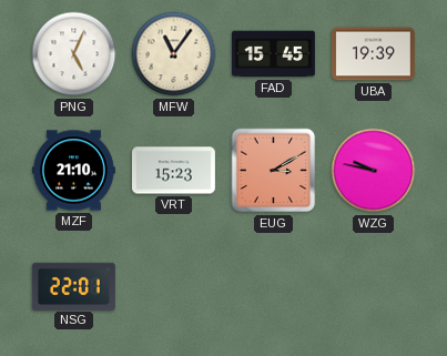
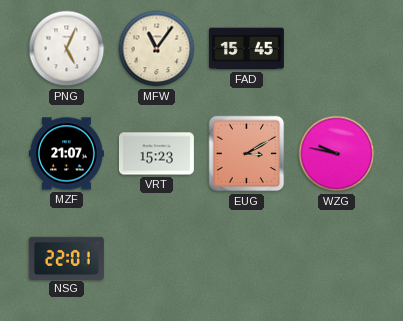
UBA: 19:39 -> none
MZF: 21:10 -> 21:07
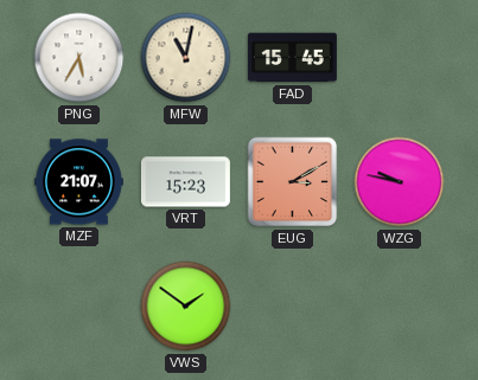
PNG: 5:04 -> 5:35
MFW: 11:06 -> 11:02
NSG: 22:01 -> none
VWS: none -> 1:51
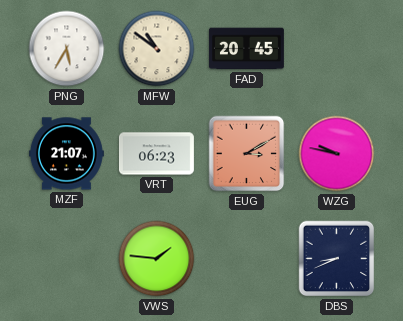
MFW: 11:02 -> 10:51
FAD: 15:45 -> 20:45
VRT: 15:23 -> 06:23
VWS: 1:51 -> 1:46
DBS: none -> 8:41
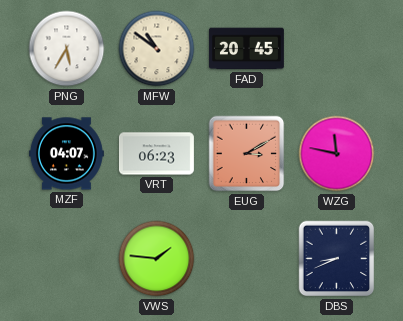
MZF: 21:07 -> 04:07
WZG: 9:47 -> 11:47
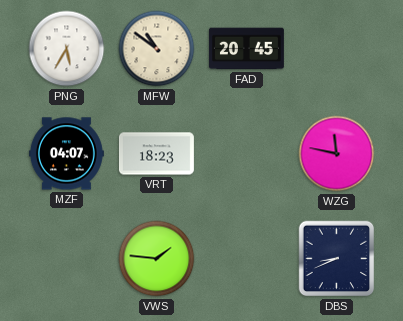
VRT: 06:23 -> 18:23
EUG: 3:10 -> none
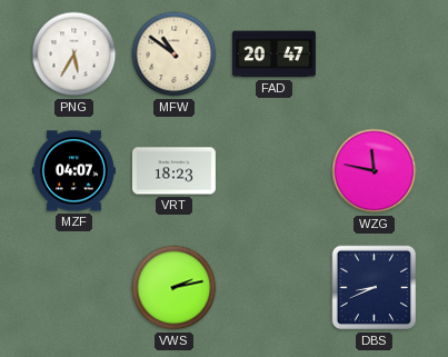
FAD: 20:45 -> 20:47
VWS: 1:46 -> 2:13
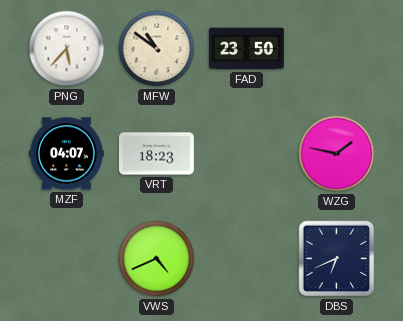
PNG: 5:35 -> 5:37
FAD: 20:47 -> 23:50
WZG: 11:47 -> 1:47
VWS: 2:13 -> 4:41
DBS: 8:41 -> 6:41
